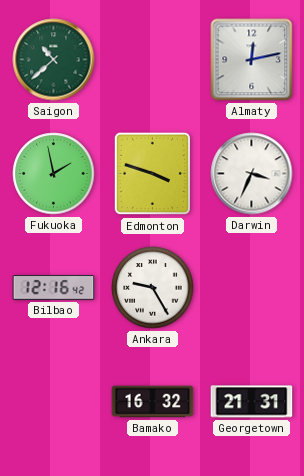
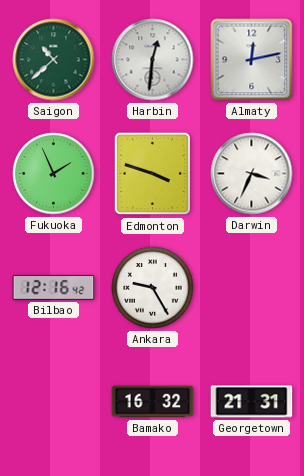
Harbin: none -> 12:31
Fukuoka: 1:58 -> 1:56
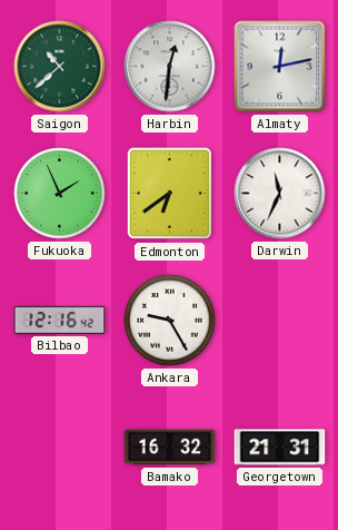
Edmonton: 3:48 -> 6:39
Darwin: 3:34 -> 11:34
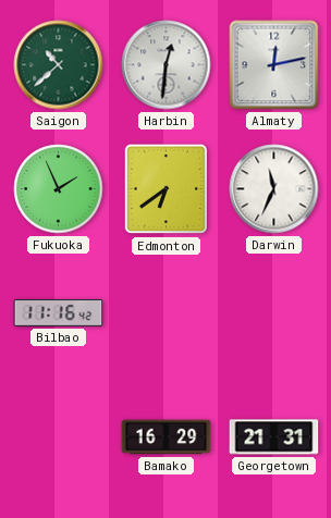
Bilbao: 12:16 -> 11:16
Ankara: 9:25 -> none
Bamako: 16:32 -> 16:29
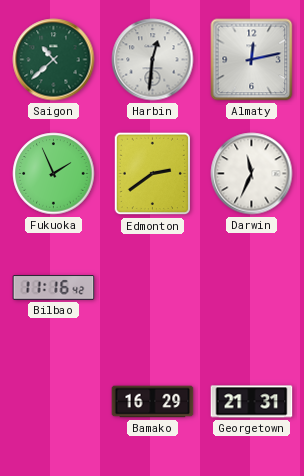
Edmonton: 6:39 -> 2:39
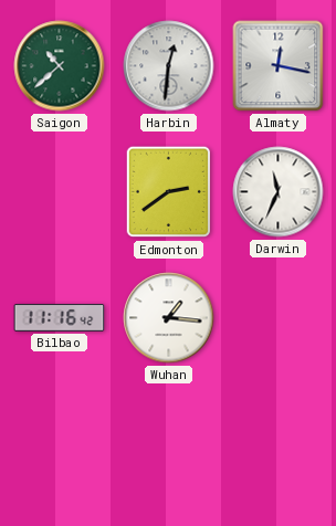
Almaty: 12:13 -> 12:17
Fukuoka: 1:56 -> none
Wuhan: none -> 1:16
Bamako: 16:29 -> none
Georgetown: 21:31 -> none
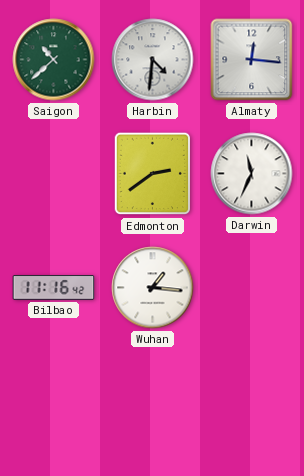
Harbin: 12:31 -> 4:31
Almaty: 12:17 -> 12:16
